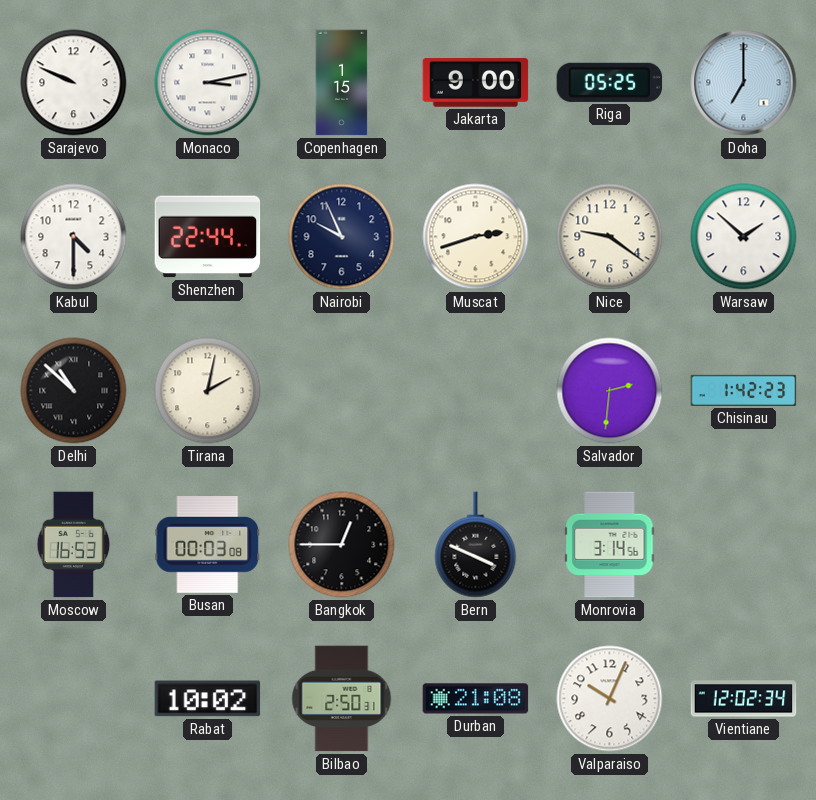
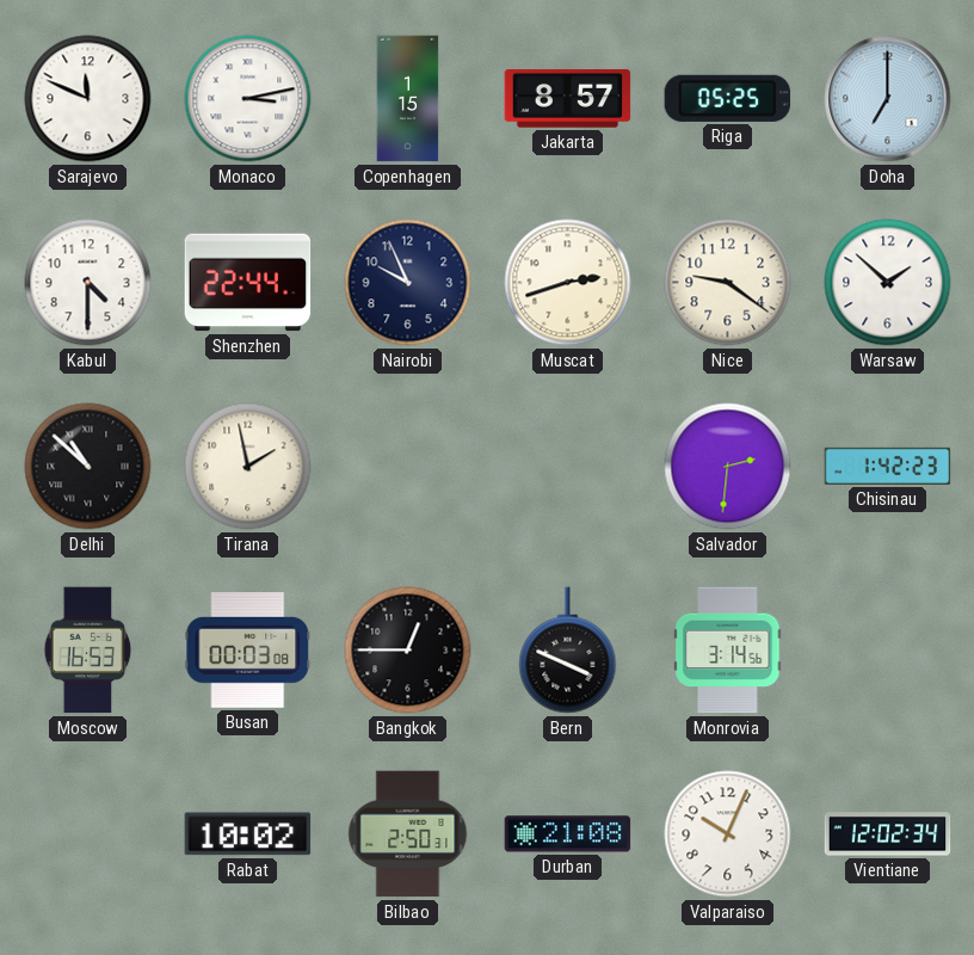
Sarajevo: 9:49 -> 11:49
Jakarta: 9:00 -> 8:57
Tirana: 2:02 -> 1:58
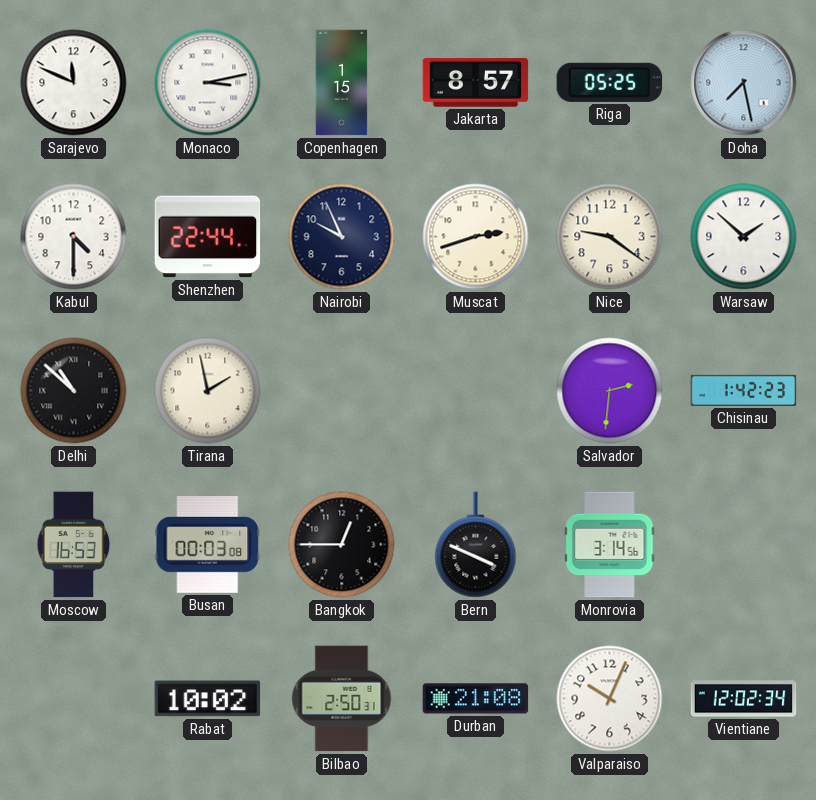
Doha: 7:00 -> 7:28
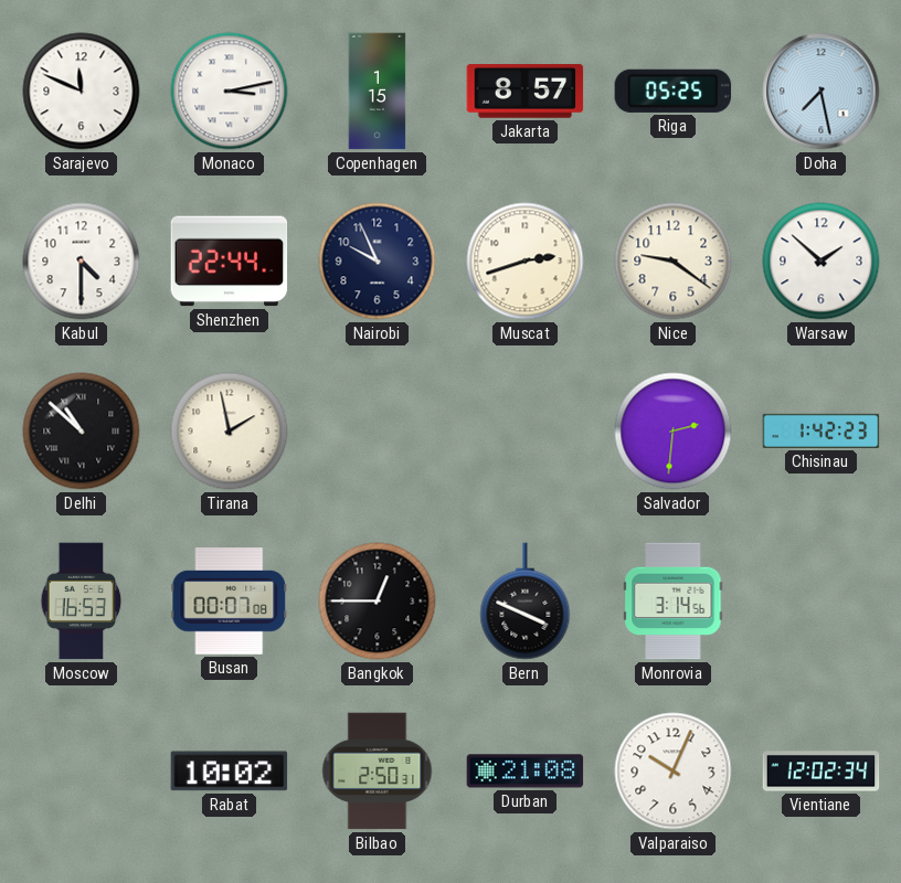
Busan: 00:03 -> 00:07
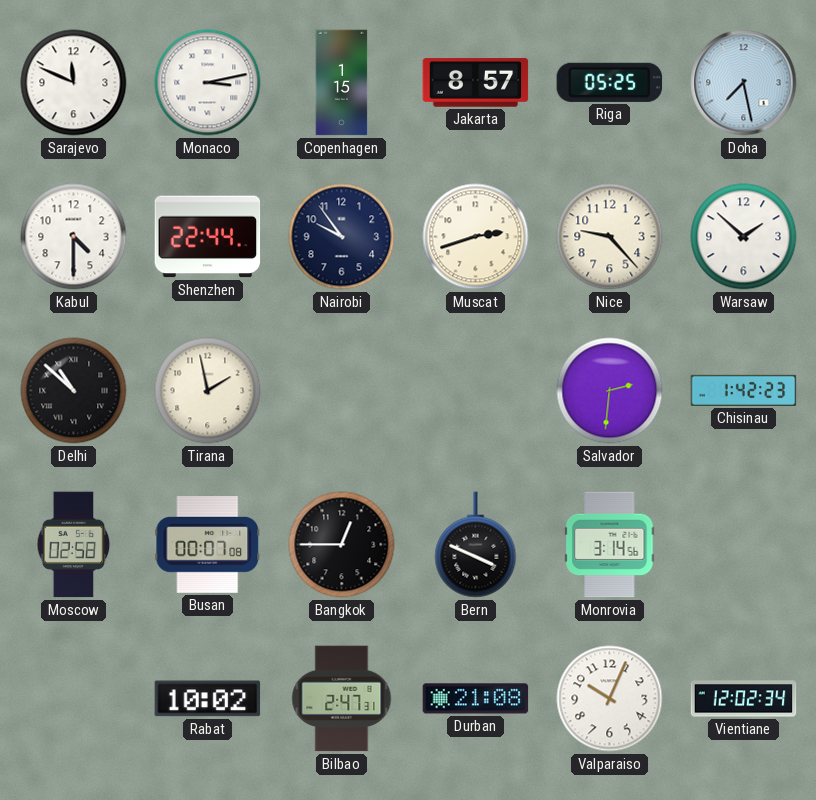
Nairobi: 9:56 -> 9:54
Nice: 9:21 -> 9:23
Moscow: 16:53 -> 02:58
Bilbao: 2:50 -> 2:47
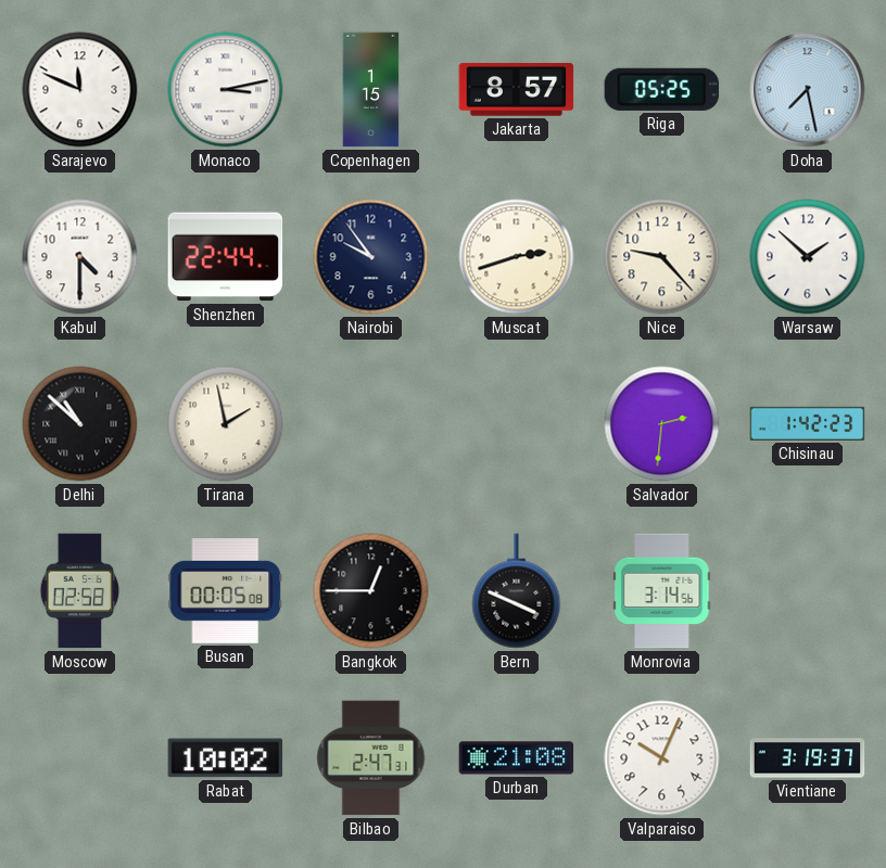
Busan: 00:07 -> 00:05
Vientiane: 12:02 -> 3:19
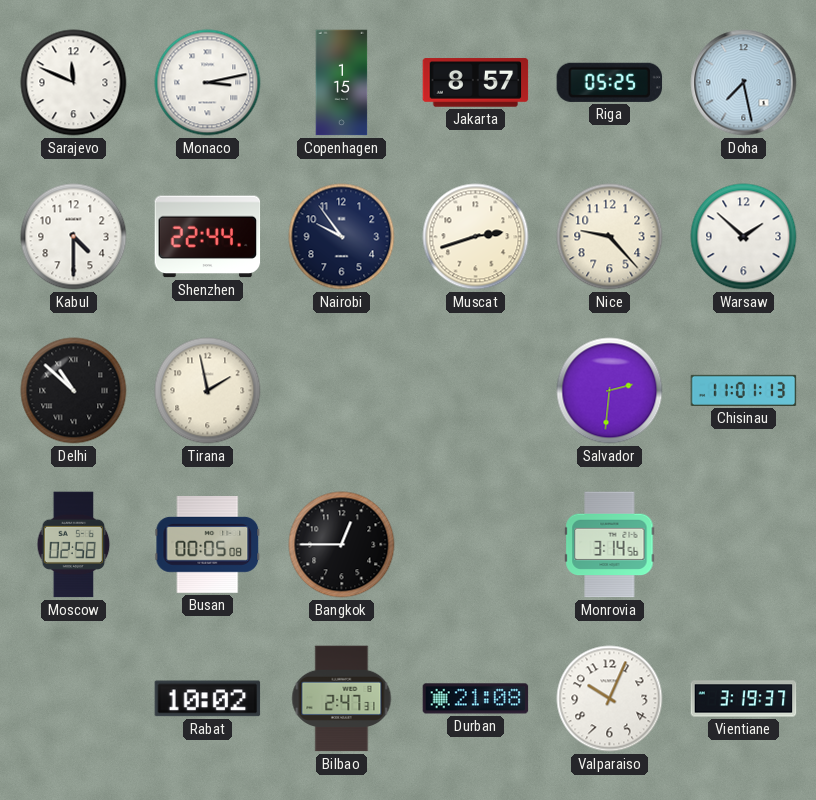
Chisinau: 1:42 -> 11:01
Bern: 3:49 -> none
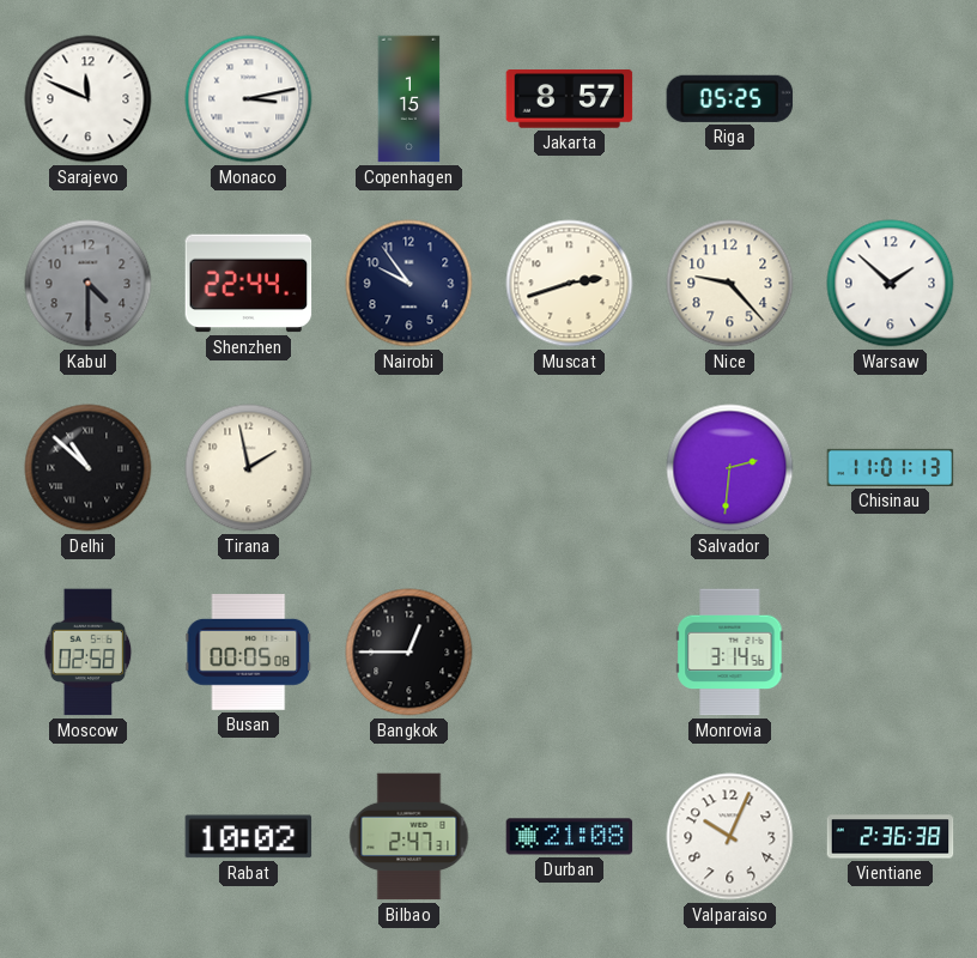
Doha: 7:28 -> none
Kabul dial: white -> grey
Vientiane: 3:19 -> 2:36
